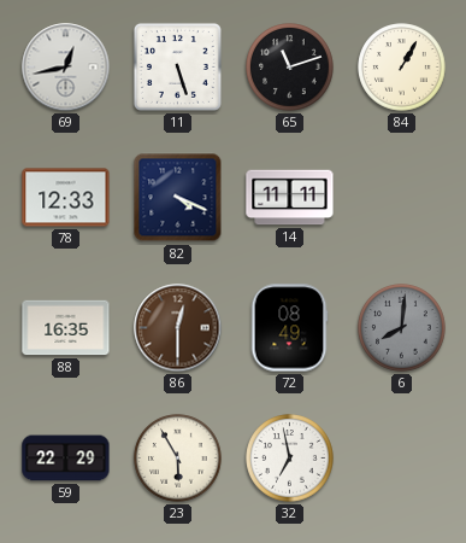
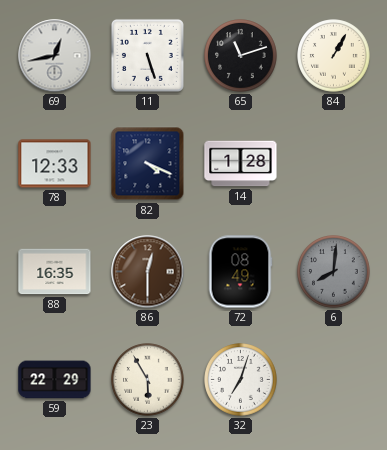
14: 11:11 -> 1:28
32: 6:58 -> 7:03
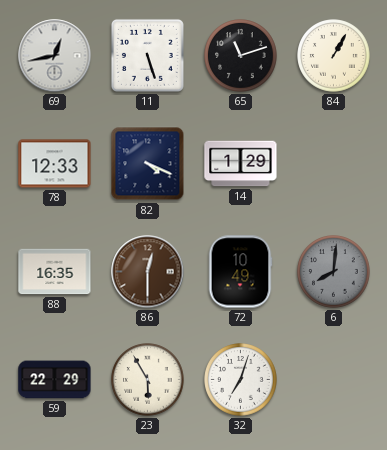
14: 1:28 -> 1:29
72: 08:49 -> 10:49
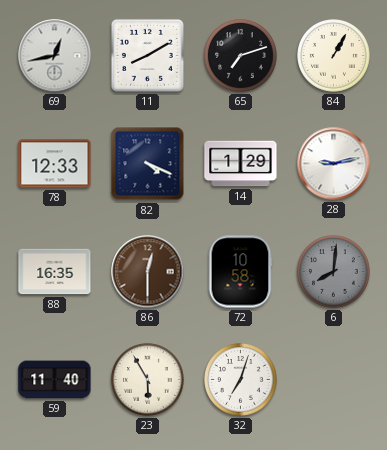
11: 5:27 -> 8:10
65: 11:12 -> 7:12
28: none -> 9:13
72: 10:49 -> 10:58
59: 22:29 -> 11:40
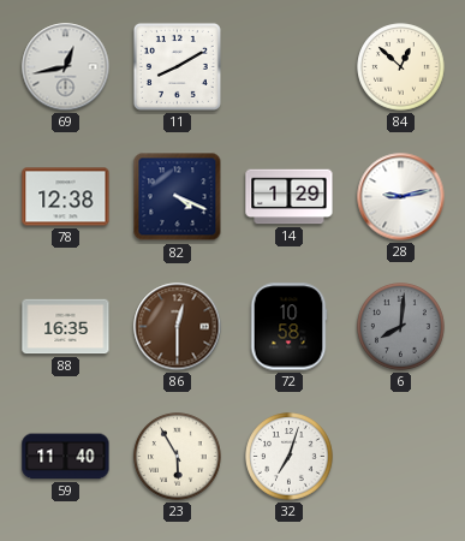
65: 7:12 -> none
84: 1:05 -> 12:52
78: 12:33 -> 12:38
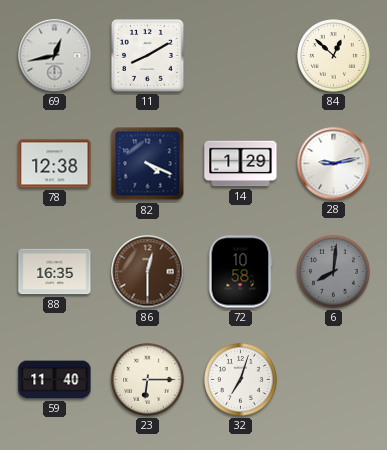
23: 5:55 -> 6:15
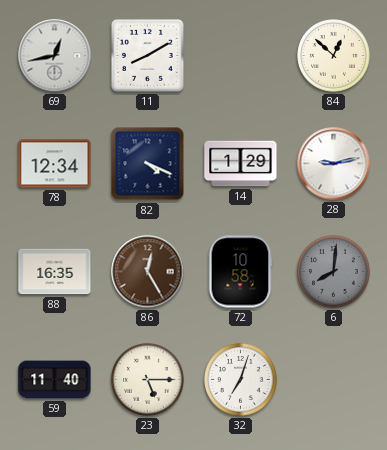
78: 12:38 -> 12:34
86: 12:30 -> 12:25
23: 6:15 -> 5:15
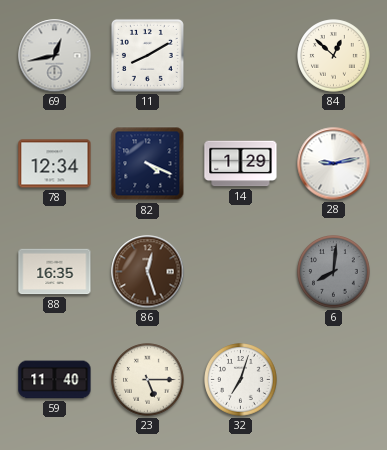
86: 12:25 -> 12:27
72: 10:58 -> none
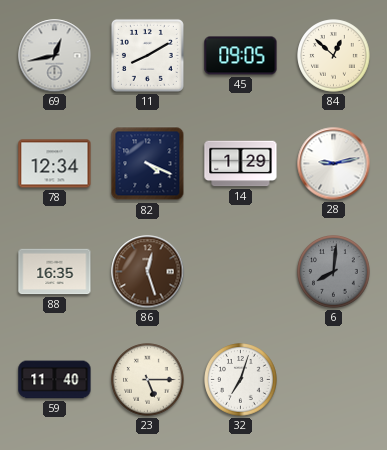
45: none -> 09:05
